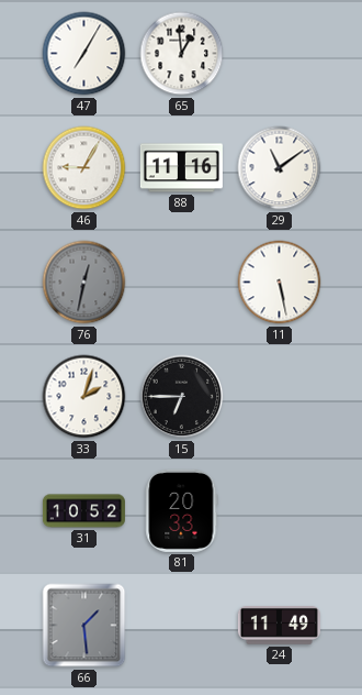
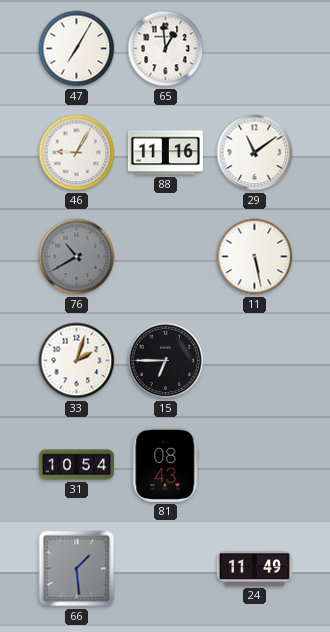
76: 12:32 -> 10:40
31: 10:52 -> 10:54
81: 20:33 -> 08:43
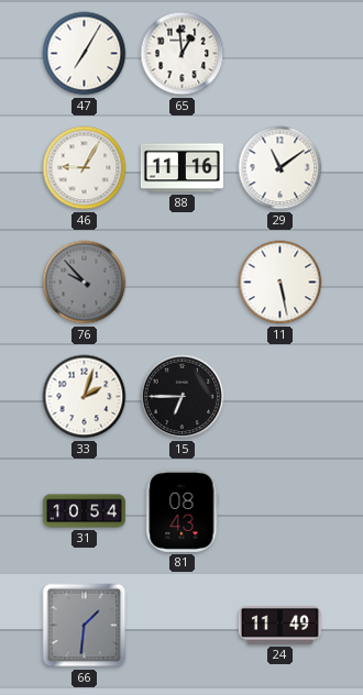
76: 10:40 -> 9:53
66: 1:29 -> 1:31
